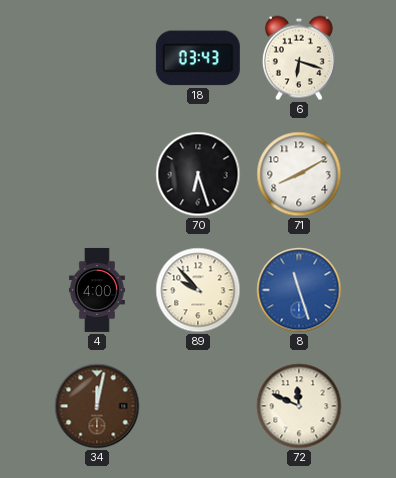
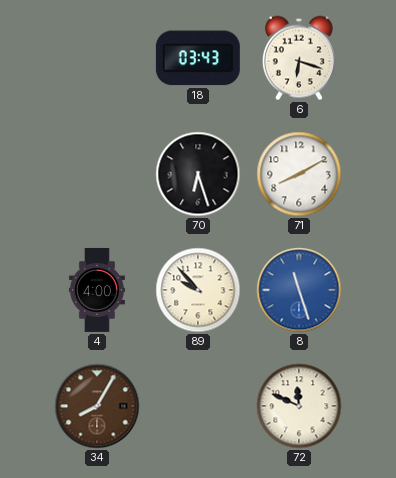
34: 12:02 -> 8:05
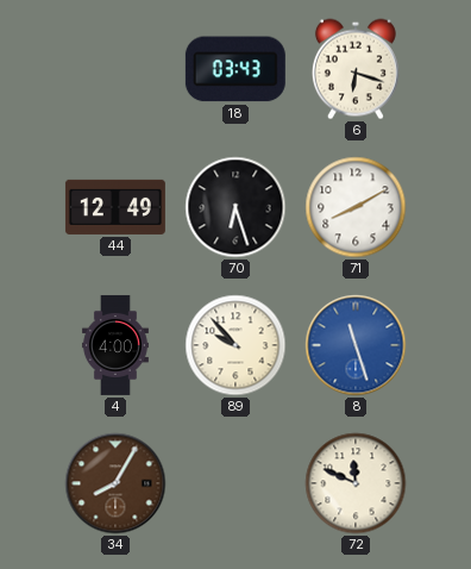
44: none -> 12:49
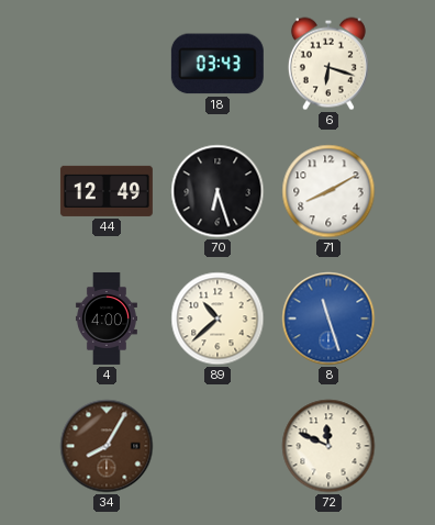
89: 9:53 -> 10:38
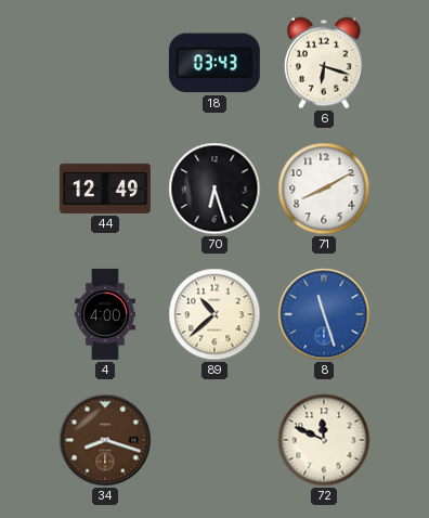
34: 8:05 -> 8:18
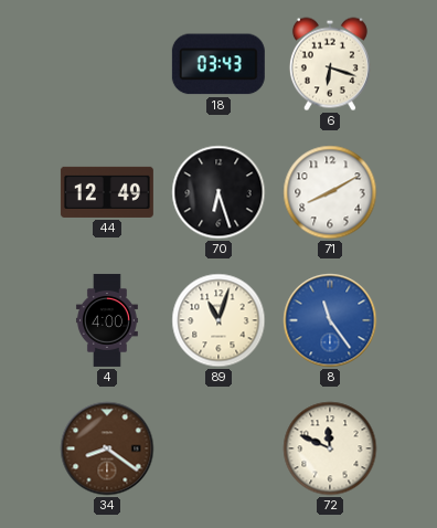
89: 10:38 -> 11:03
8: 11:27 -> 11:24
34: 8:18 -> 8:21
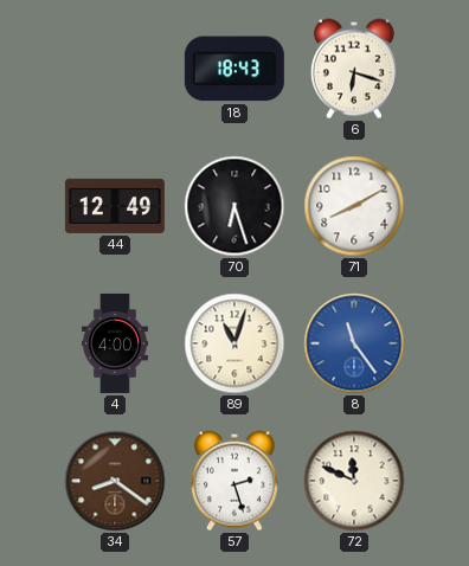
18: 03:43 -> 18:43
57: none -> 2:27
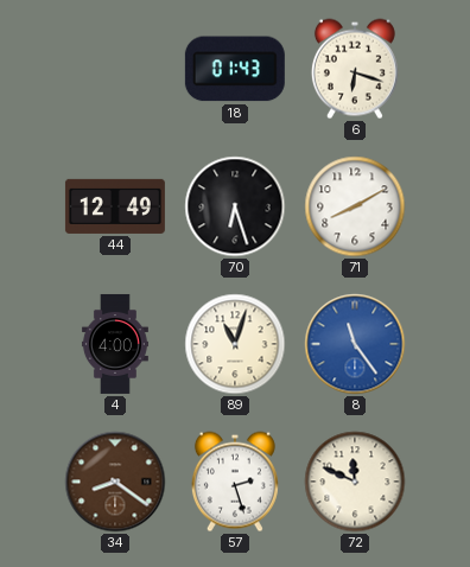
18: 18:43 -> 01:43
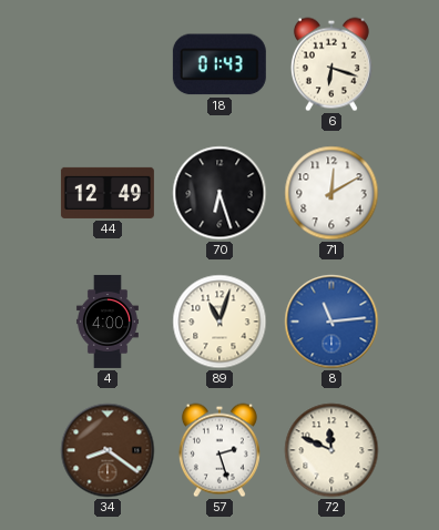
71: 8:10 -> 12:10
8: 11:24 -> 11:14
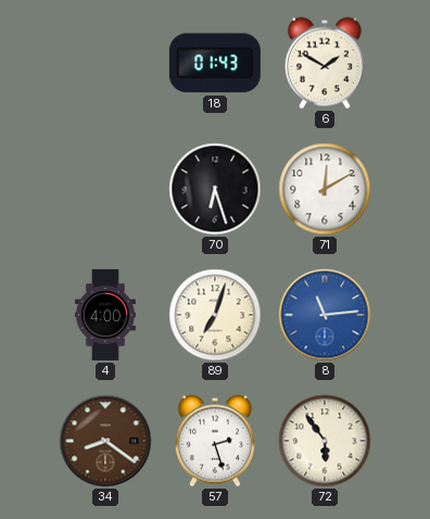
6: 6:18 -> 1:50
44: 12:49 -> none
89: 11:03 -> 7:03
72: 11:49 -> 5:54
